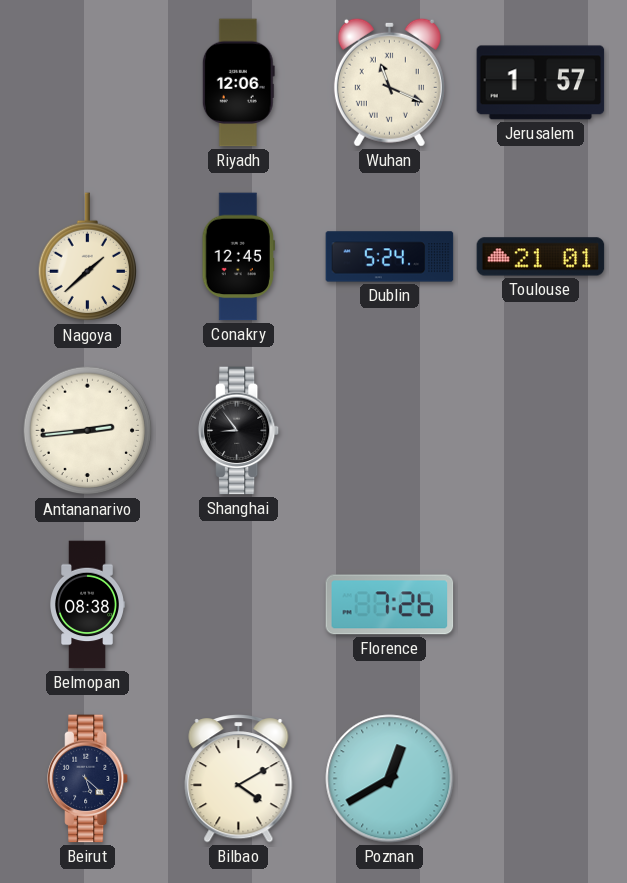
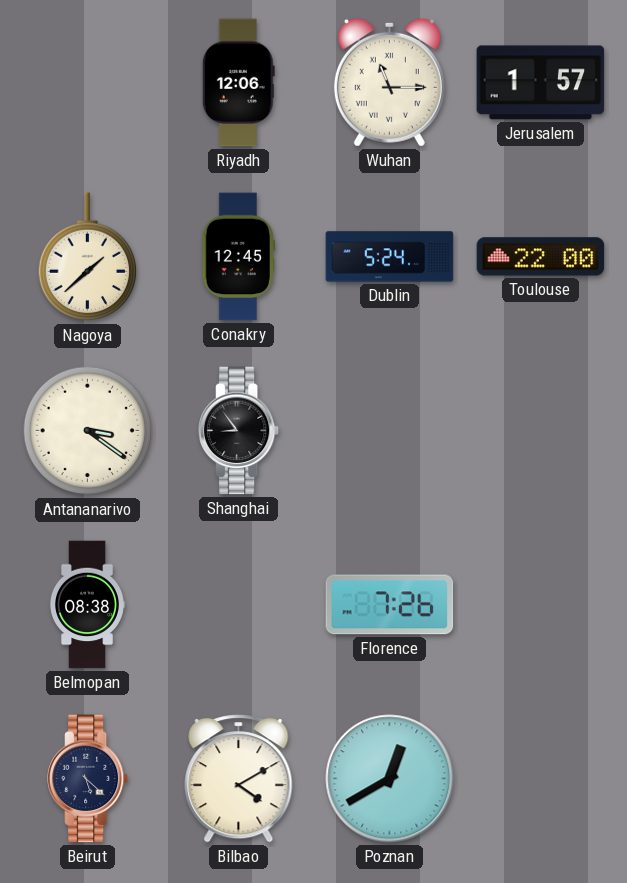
Wuhan: 11:19 -> 11:15
Toulouse: 21:01 -> 22:00
Antananarivo: 2:44 -> 3:21
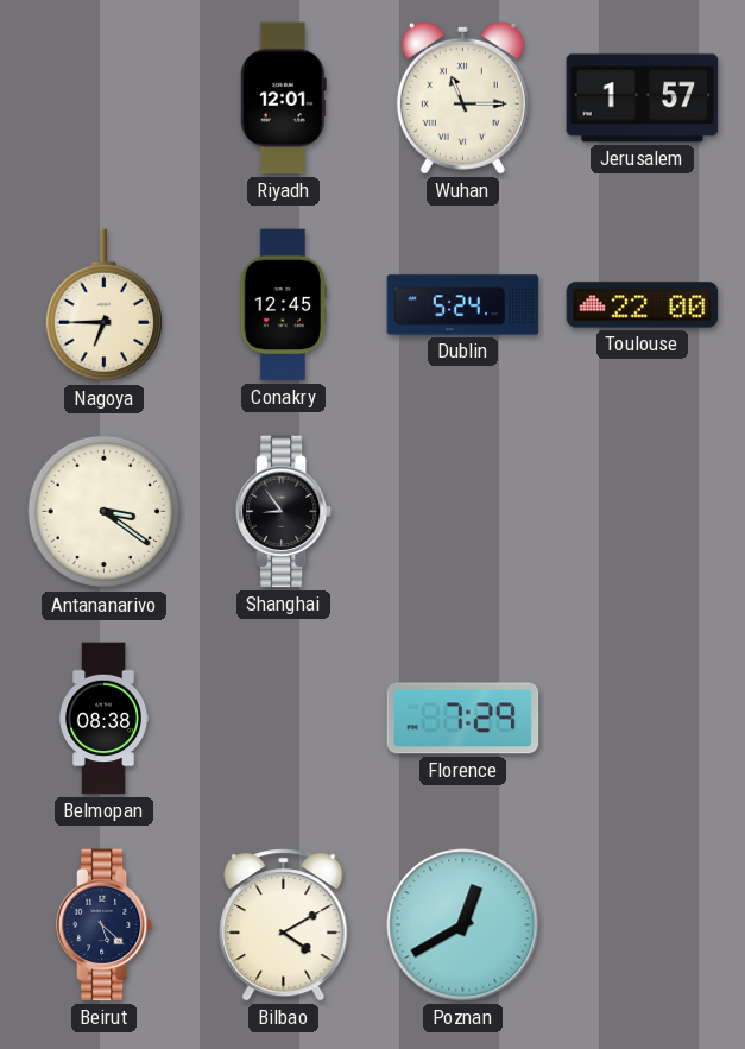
Riyadh: 12:06 -> 12:01
Nagoya: 1:38 -> 6:45
Florence: 7:26 -> 7:29
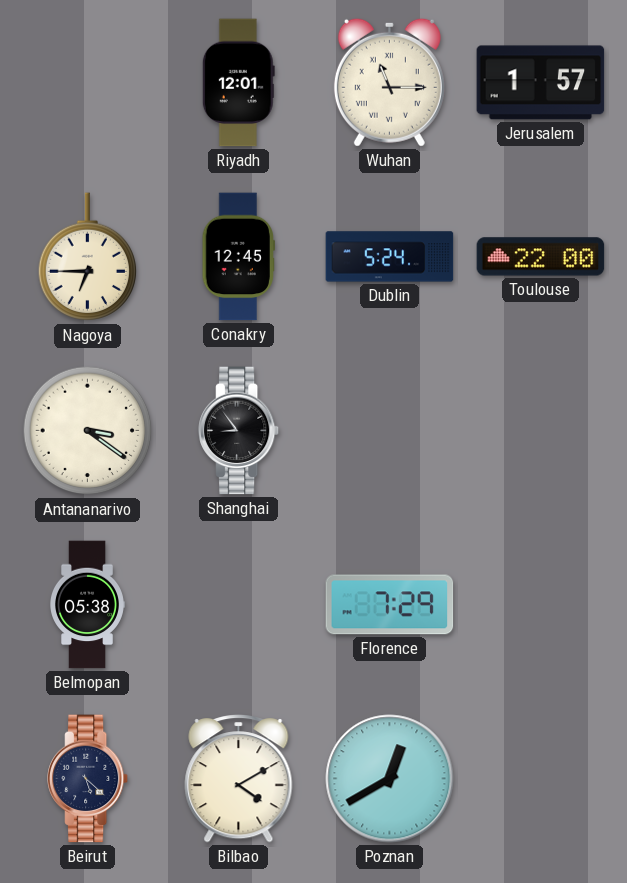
Belmopan: 08:38 -> 05:38
